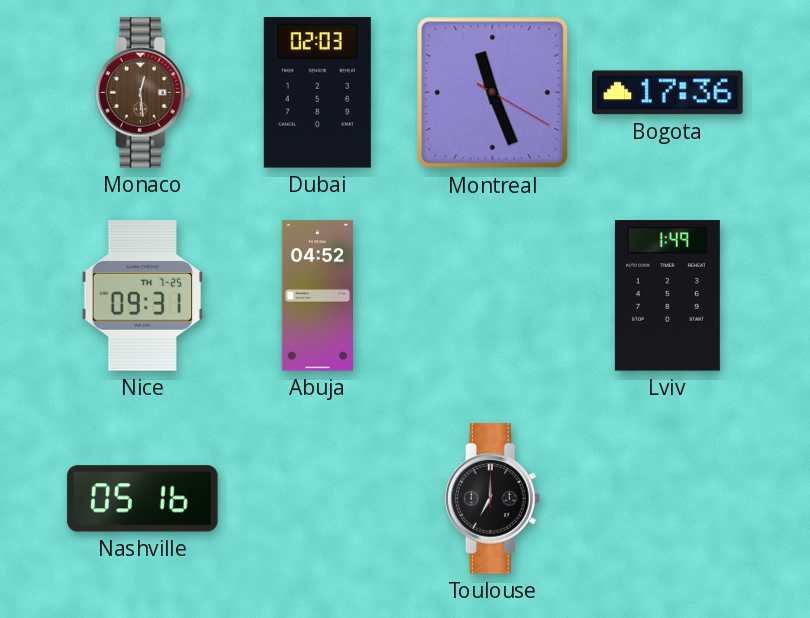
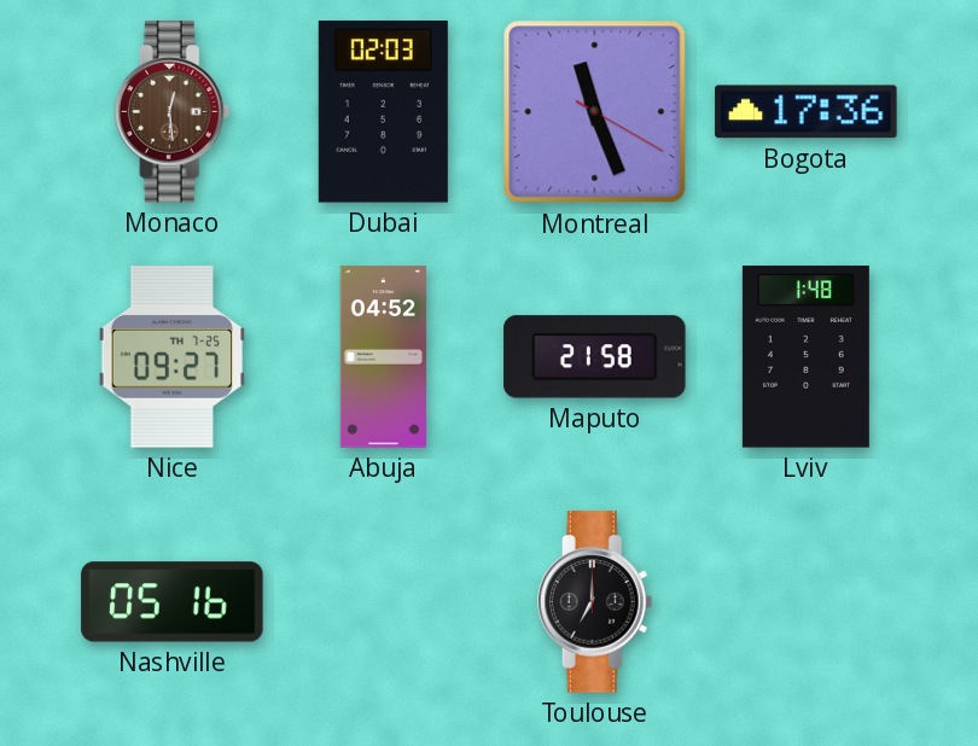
Nice: 09:31 -> 09:27
Maputo: none -> 21:58
Lviv: 1:49 -> 1:48
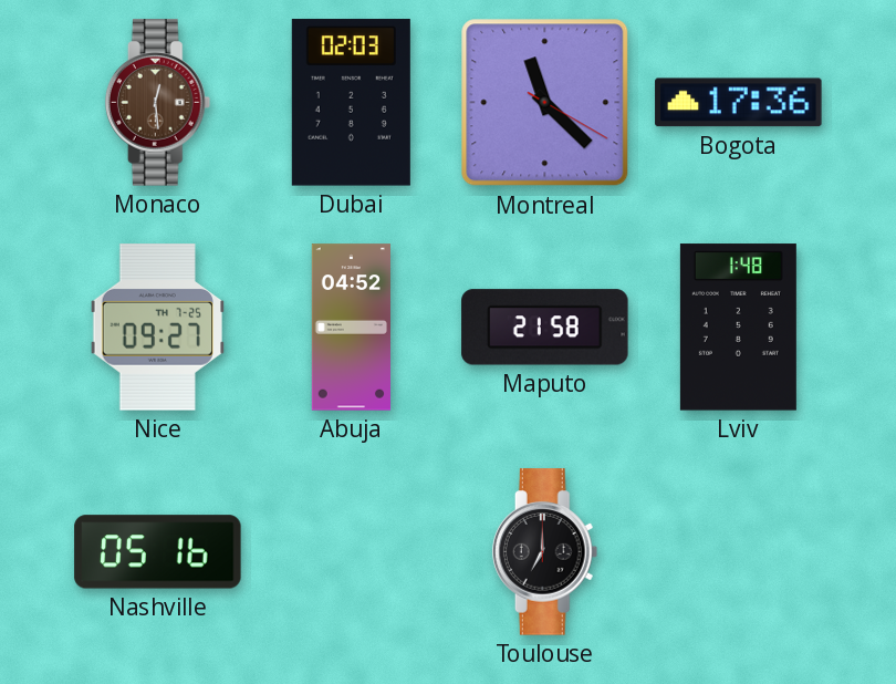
Montreal: 11:26 -> 11:22
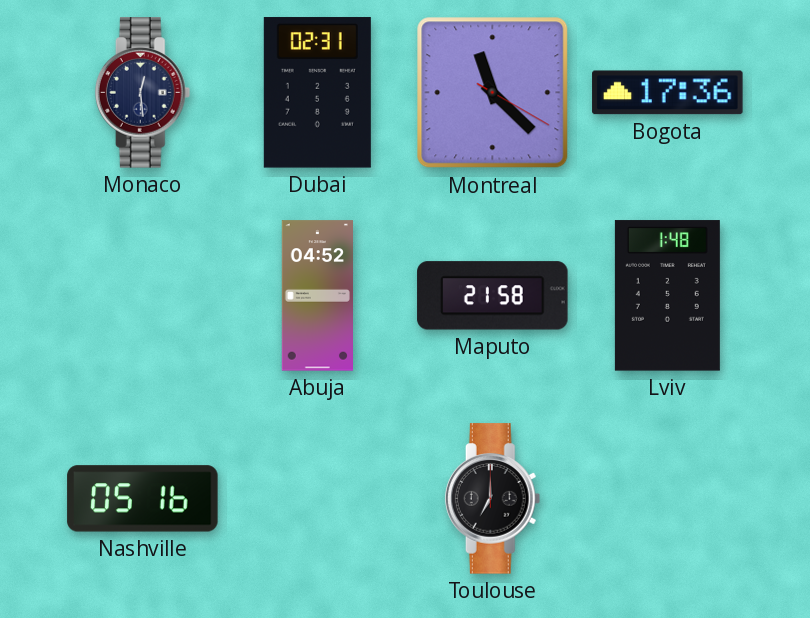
Monaco dial: brown -> navy
Dubai: 02:03 -> 02:31
Nice: 09:27 -> none
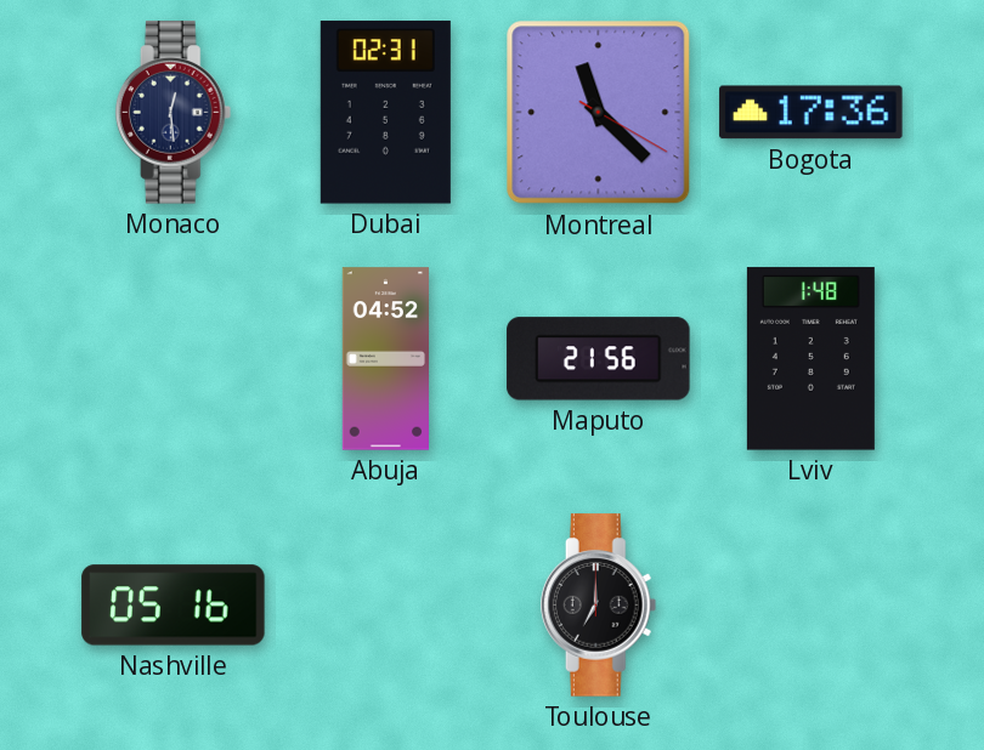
Maputo: 21:58 -> 21:56
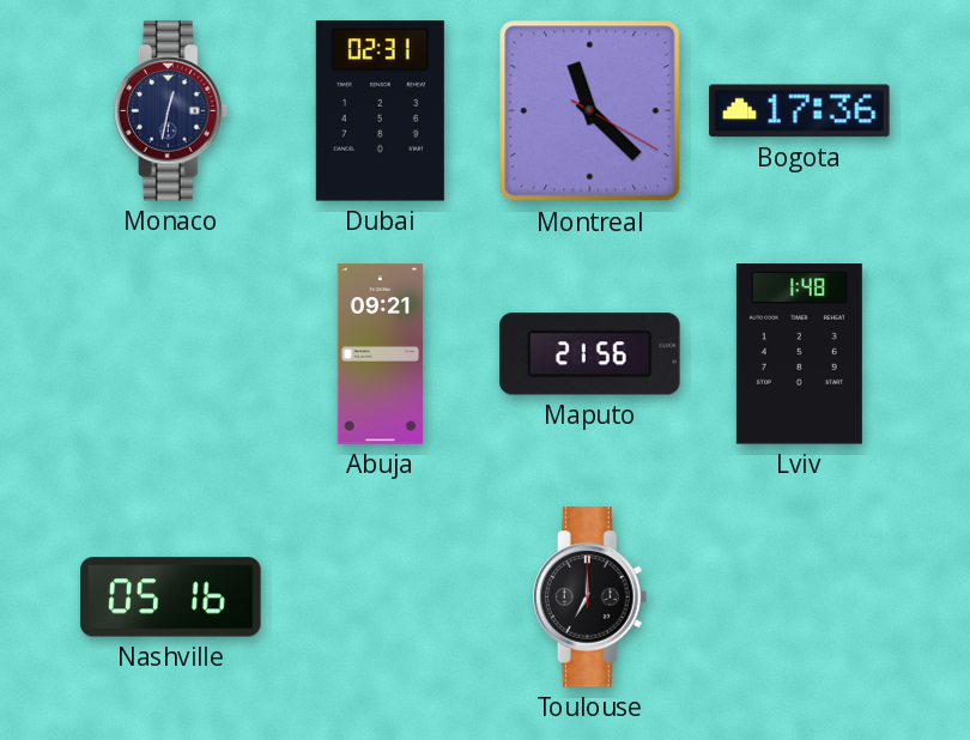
Monaco: 12:29 -> 12:32
Abuja: 04:52 -> 09:21
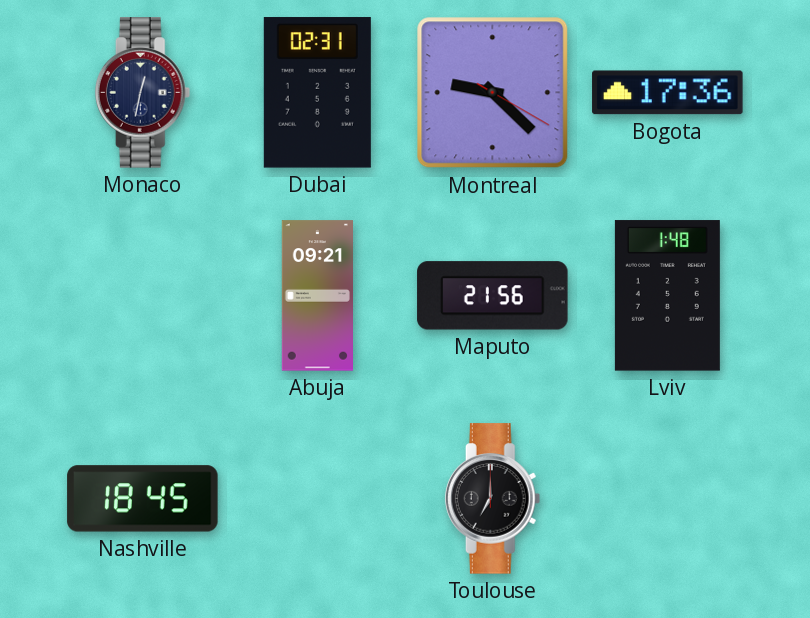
Montreal: 11:22 -> 9:22
Nashville: 05:16 -> 18:45
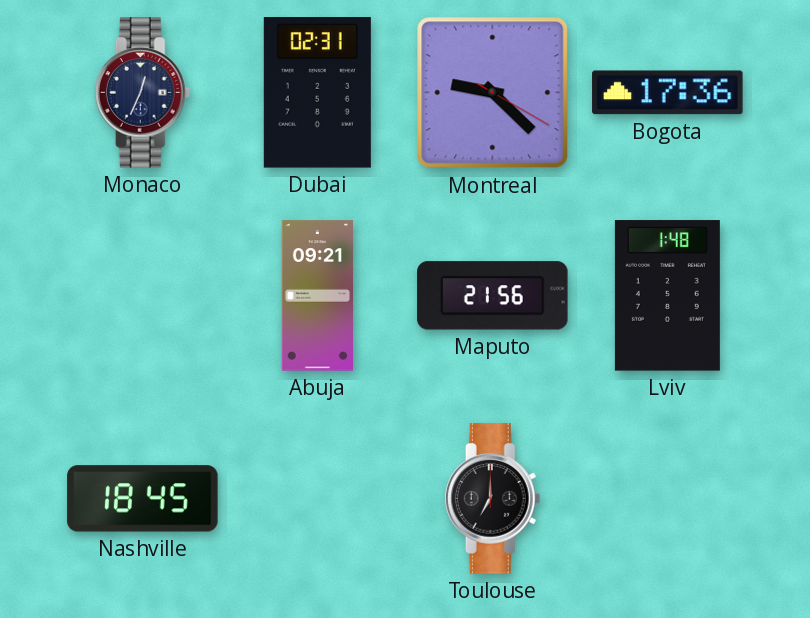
Monaco: 12:32 -> 12:34
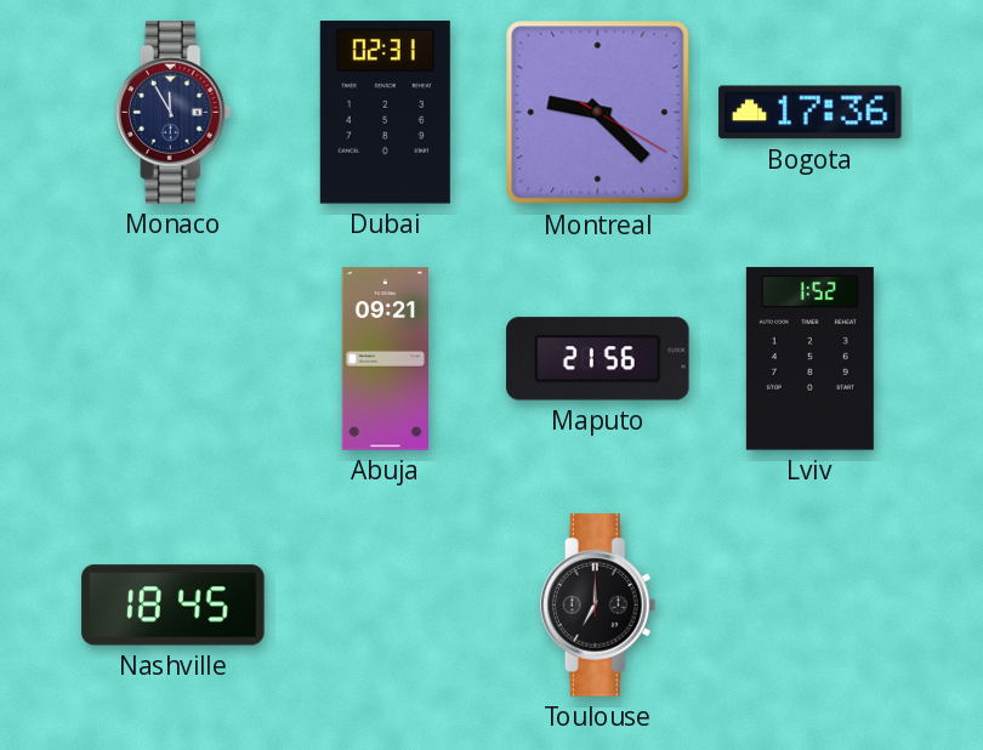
Monaco: 12:34 -> 11:55
Lviv: 1:48 -> 1:52
